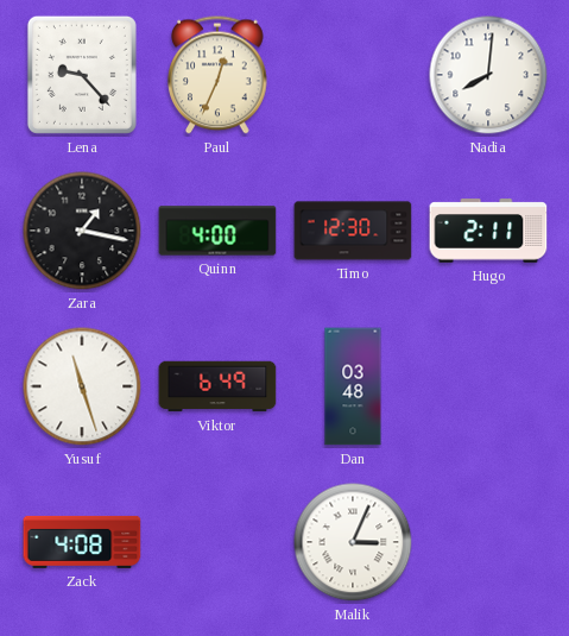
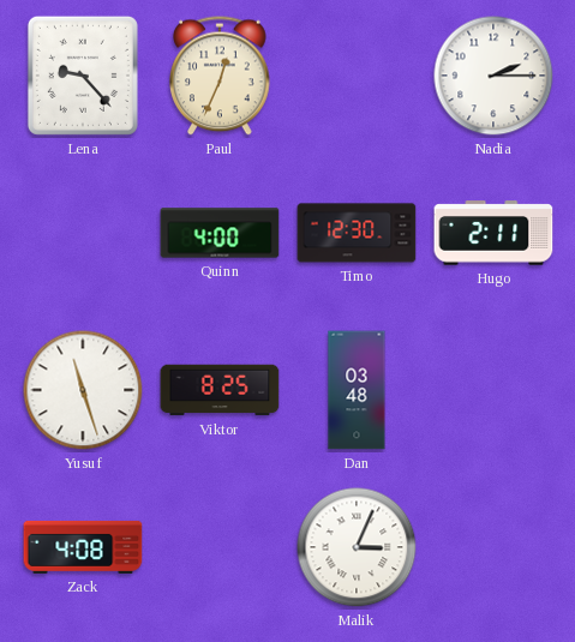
Nadia: 8:01 -> 2:15
Zara: 1:17 -> none
Viktor: 6:49 -> 8:25
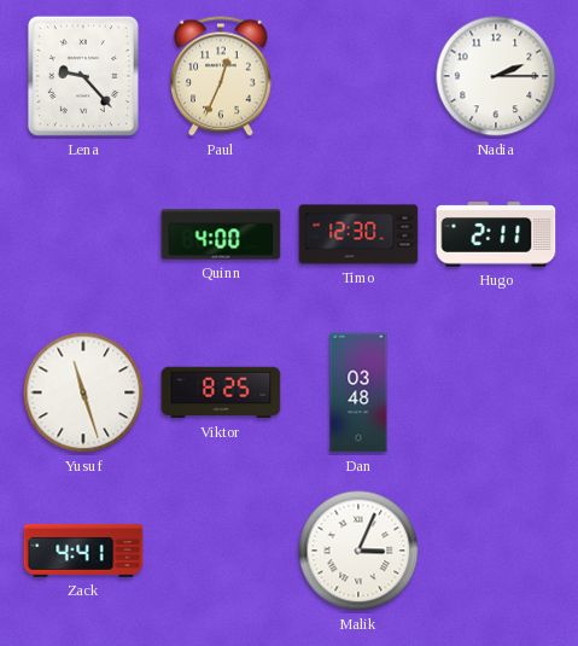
Zack: 4:08 -> 4:41
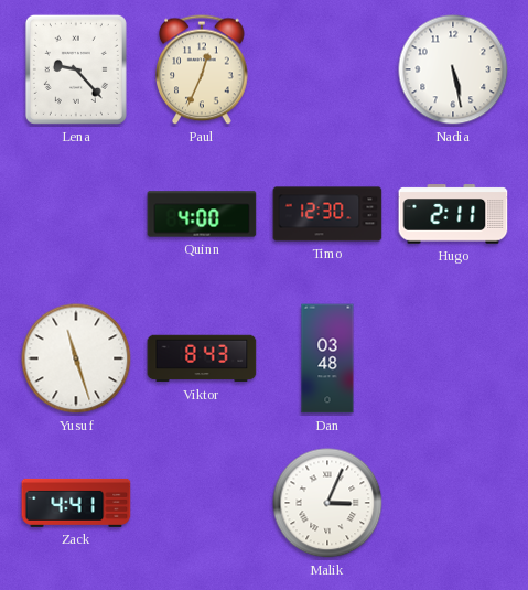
Nadia: 2:15 -> 5:28
Viktor: 8:25 -> 8:43
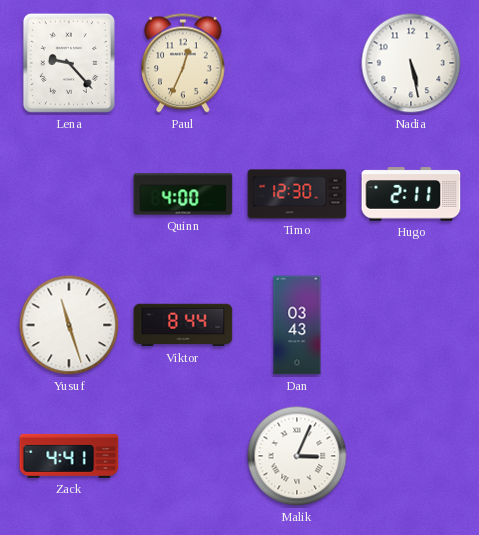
Viktor: 8:43 -> 8:44
Dan: 03:48 -> 03:43
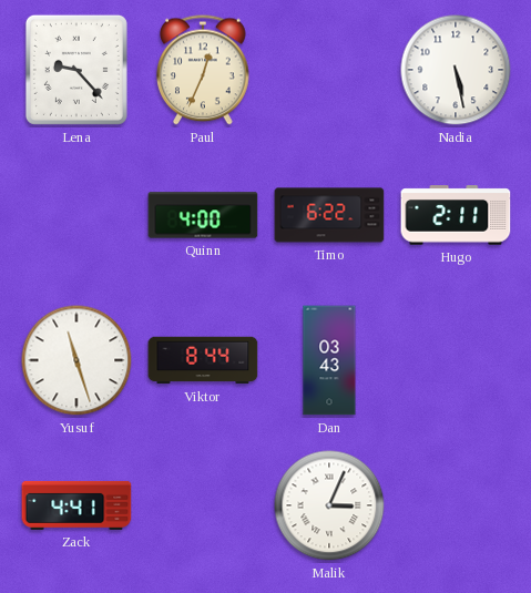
Timo: 12:30 -> 6:22
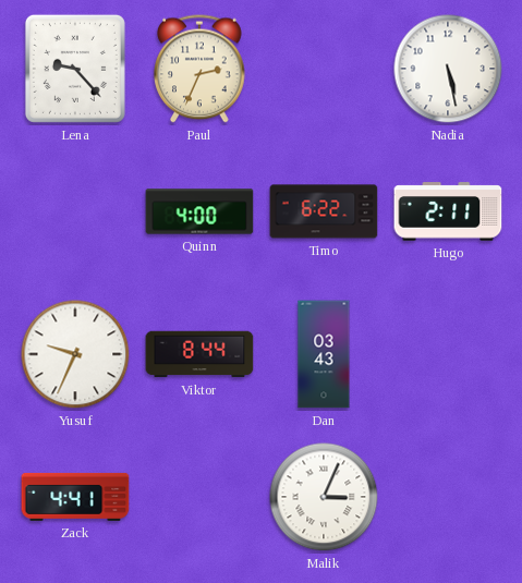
Paul: 12:34 -> 2:34
Yusuf: 11:27 -> 9:34
